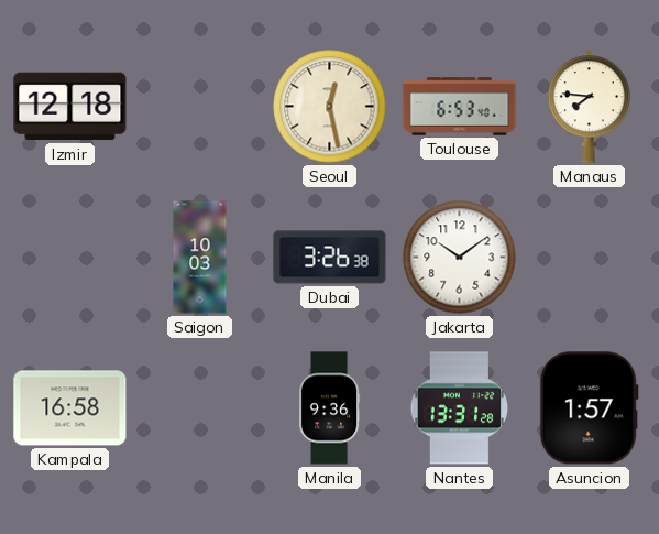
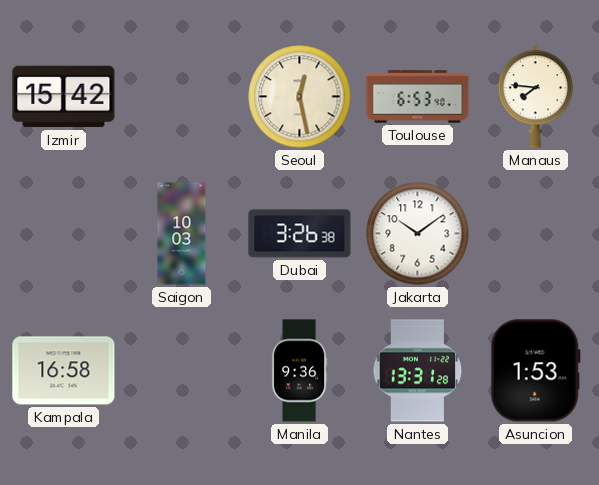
Izmir: 12:18 -> 15:42
Asuncion: 1:57 -> 1:53
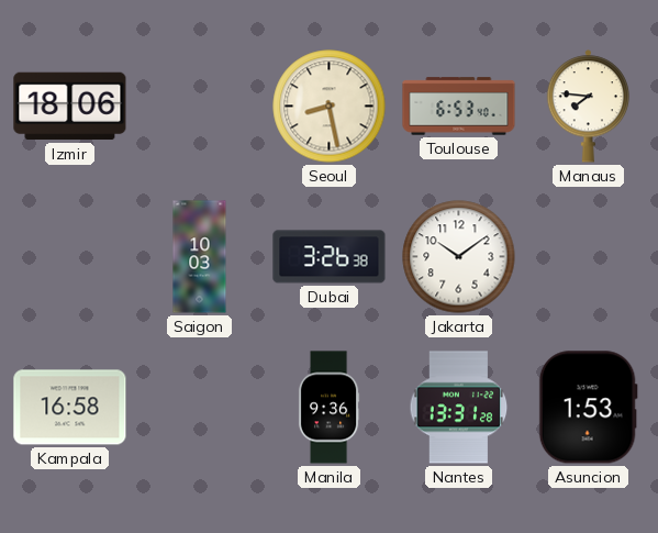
Izmir: 15:42 -> 18:06
Seoul: 12:28 -> 8:28
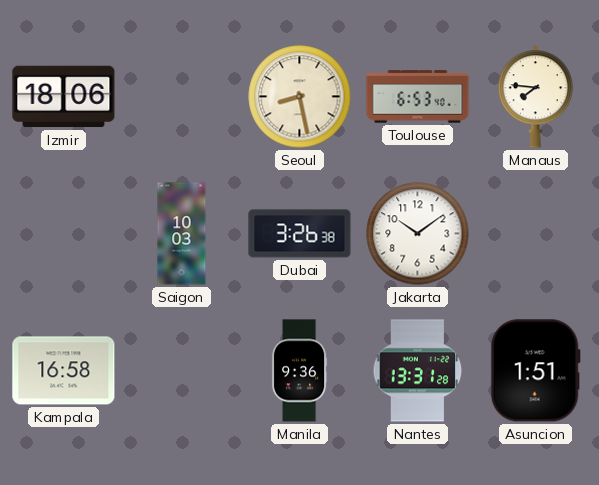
Asuncion: 1:53 -> 1:51
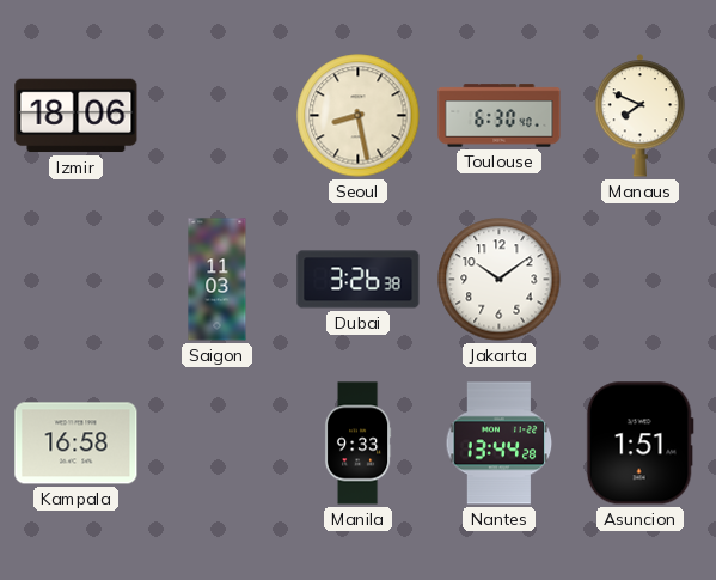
Toulouse: 6:53 -> 6:30
Manaus: 7:46 -> 7:49
Saigon: 10:03 -> 11:03
Manila: 9:36 -> 9:33
Nantes: 13:31 -> 13:44
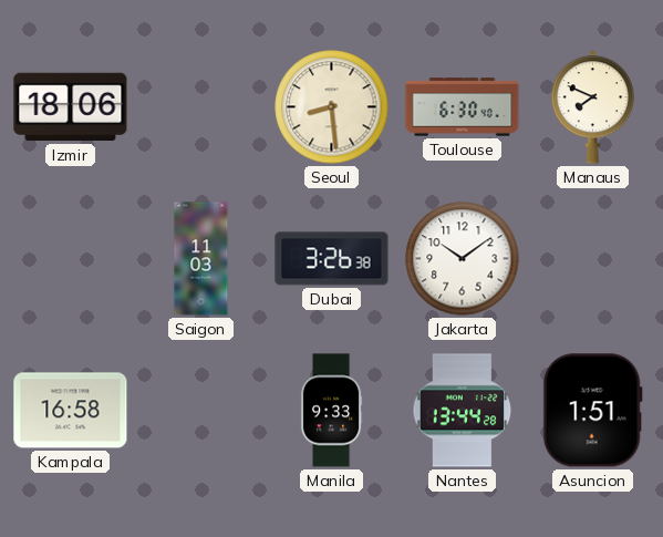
Seoul: 8:28 -> 8:29
